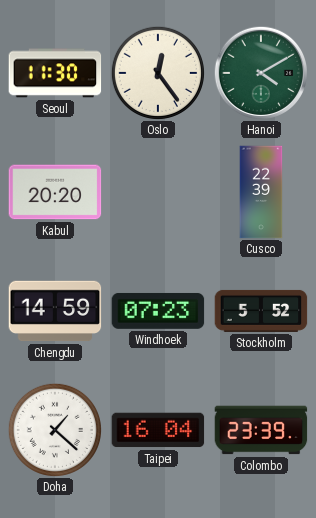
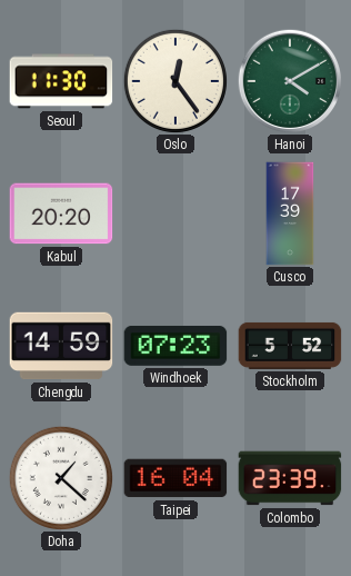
Cusco: 22:39 -> 17:39
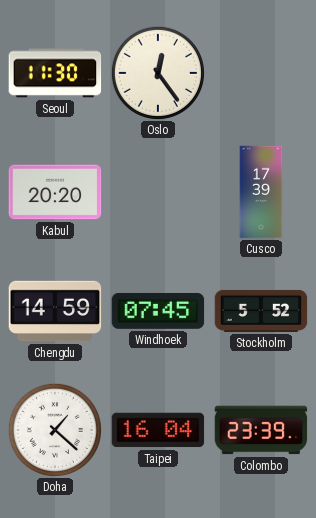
Hanoi: 4:10 -> none
Windhoek: 07:23 -> 07:45
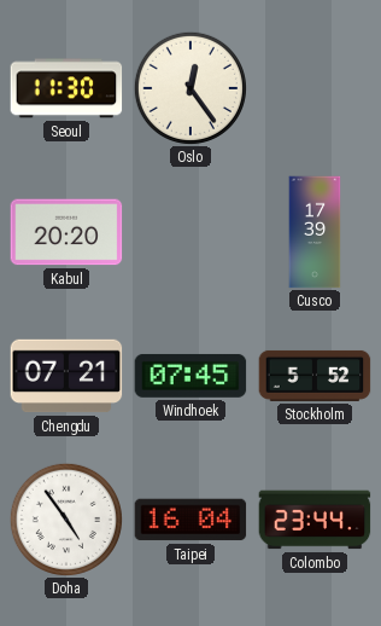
Chengdu: 14:59 -> 07:21
Doha: 1:22 -> 4:54
Colombo: 23:39 -> 23:44
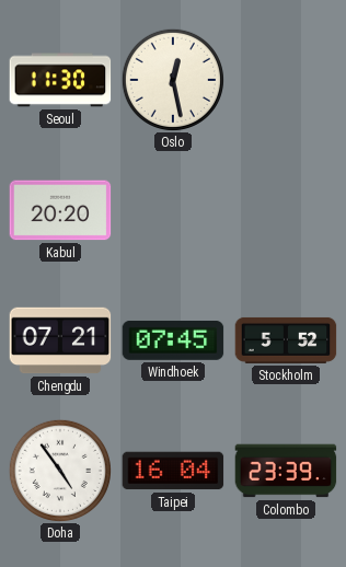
Oslo: 12:24 -> 12:28
Cusco: 17:39 -> none
Colombo: 23:44 -> 23:39
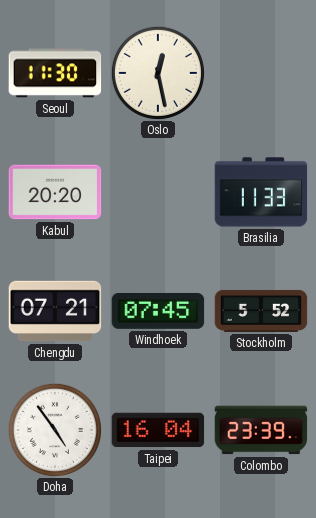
Brasilia: none -> 11:33
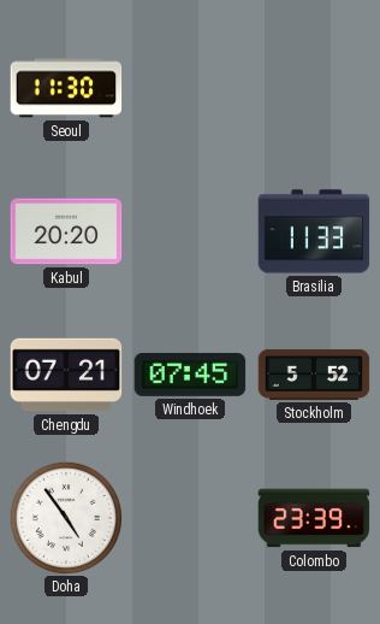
Oslo: 12:28 -> none
Taipei: 16:04 -> none
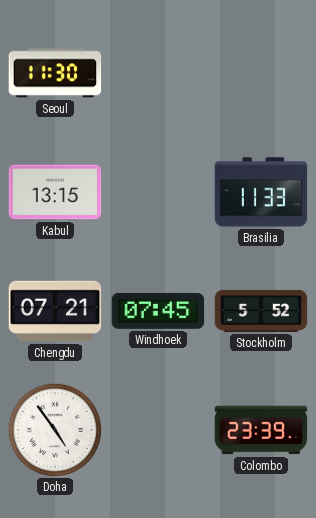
Kabul: 20:20 -> 13:15
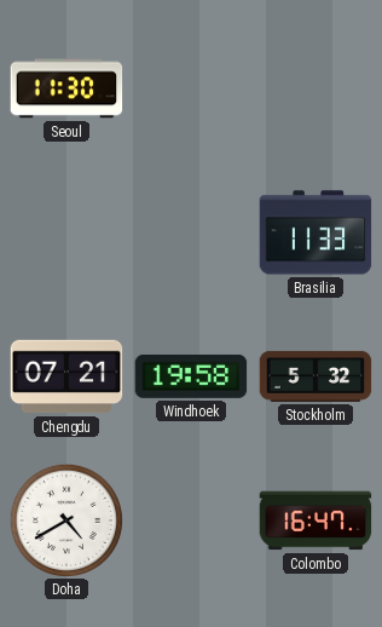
Kabul: 13:15 -> none
Windhoek: 07:45 -> 19:58
Stockholm: 5:52 -> 5:32
Doha: 4:54 -> 4:40
Colombo: 23:39 -> 16:47
